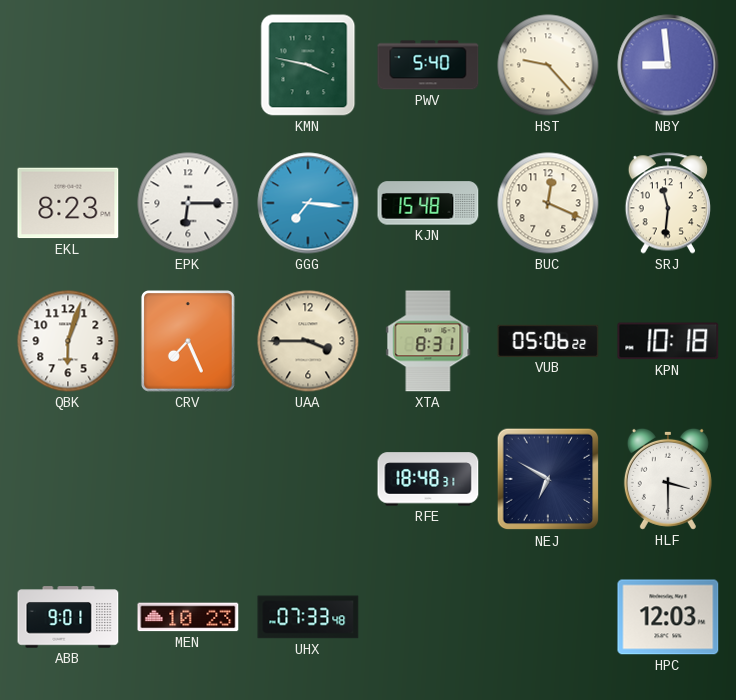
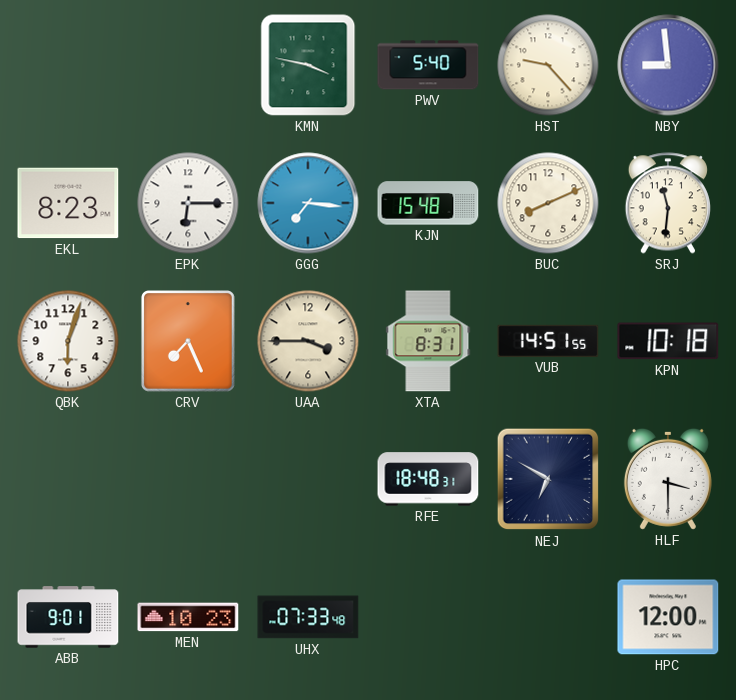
BUC: 12:19 -> 8:11
VUB: 05:06 -> 14:51
HPC: 12:03 -> 12:00
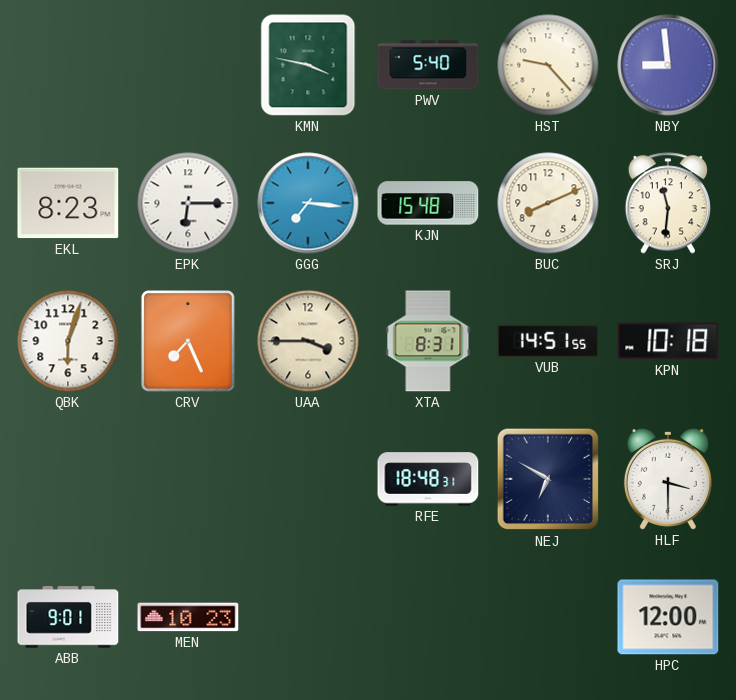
UHX: 07:33 -> none
